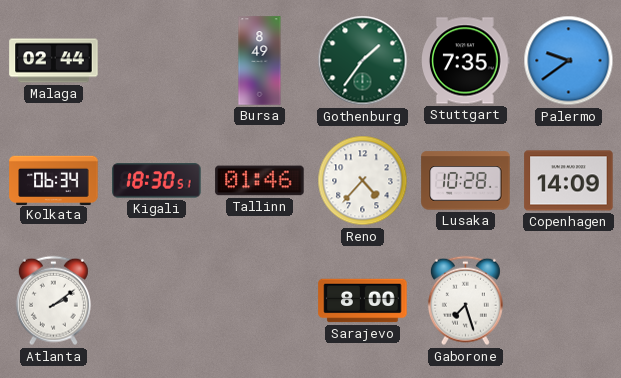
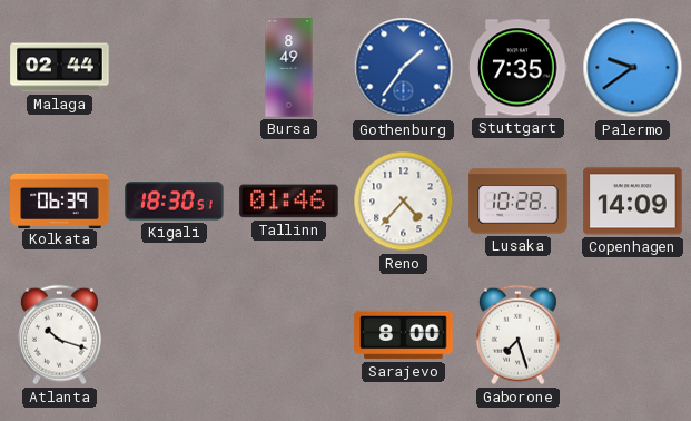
Gothenburg dial: green -> blue
Kolkata: 06:34 -> 06:39
Atlanta: 2:09 -> 10:18
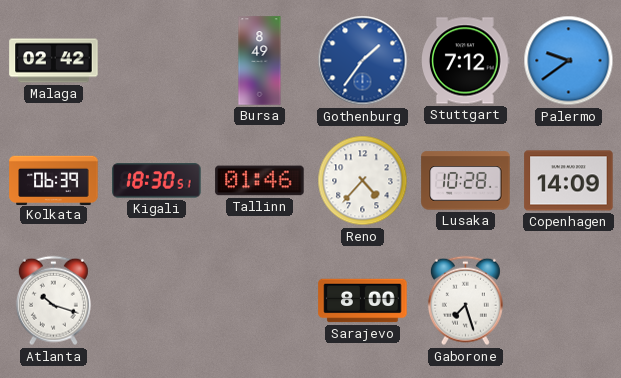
Malaga: 02:44 -> 02:42
Stuttgart: 7:35 -> 7:12
